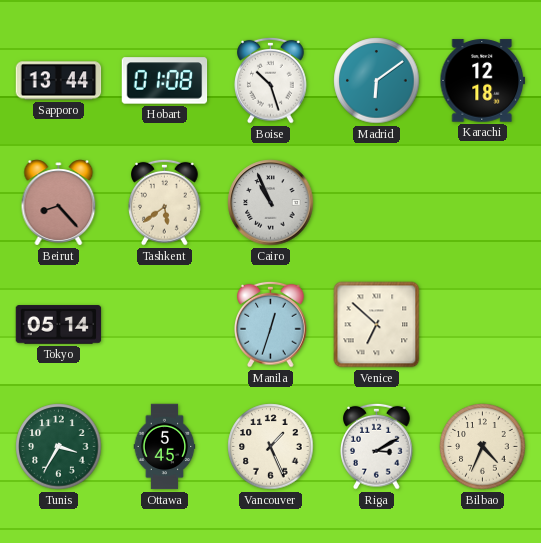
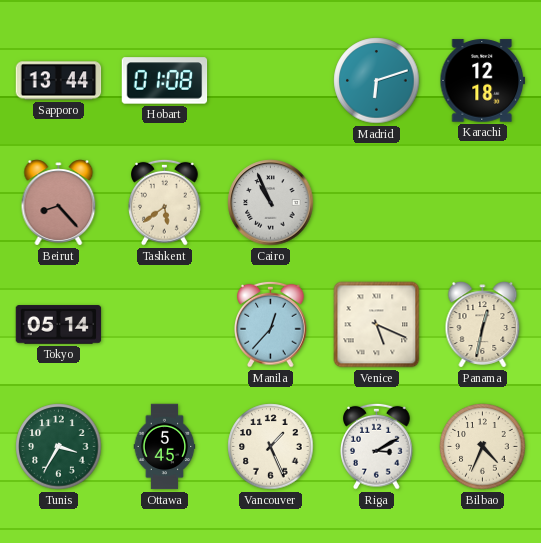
Boise: 10:27 -> none
Madrid: 6:09 -> 6:12
Manila: 12:33 -> 12:37
Venice: 6:52 -> 5:19
Panama: none -> 12:32
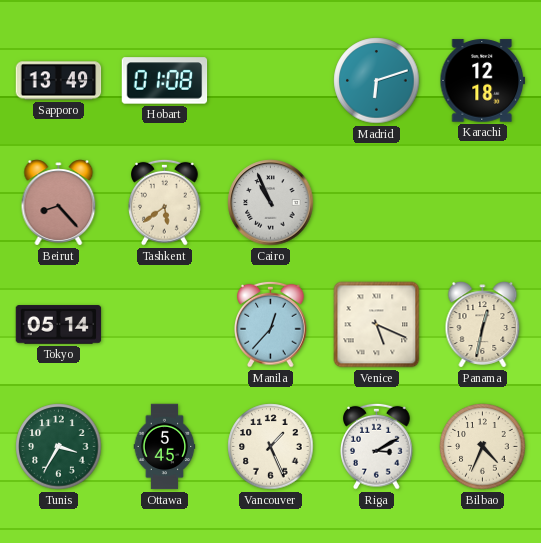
Sapporo: 13:44 -> 13:49
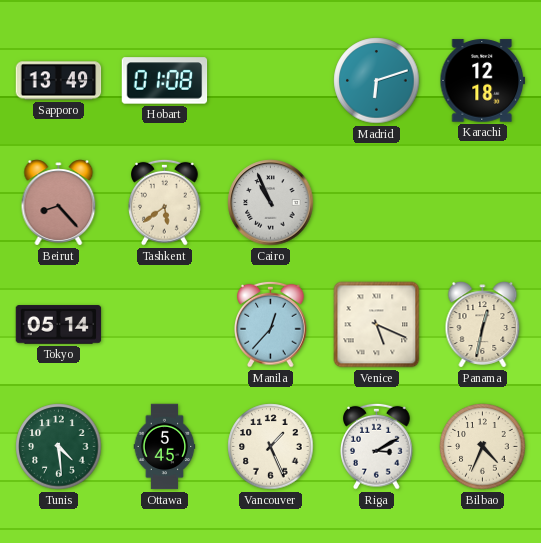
Tunis: 3:35 -> 4:29
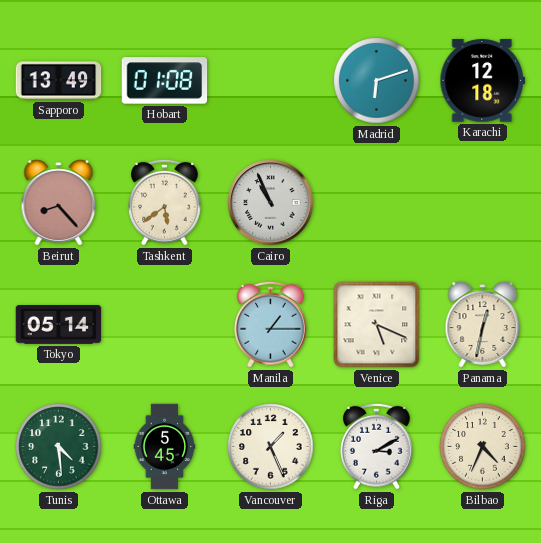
Manila: 12:37 -> 1:15
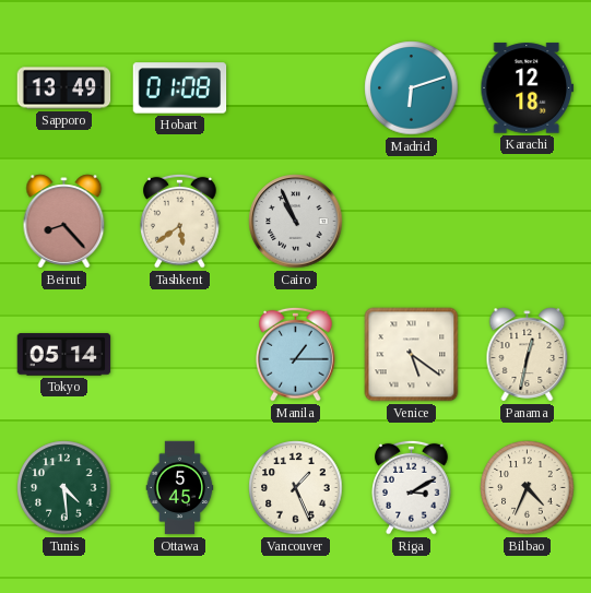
Venice: 5:19 -> 5:21
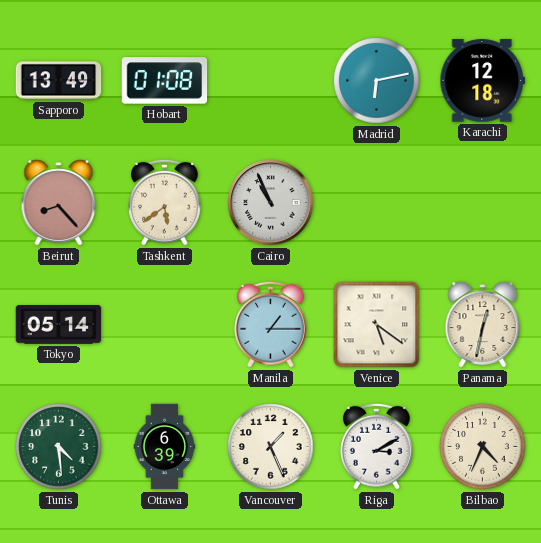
Madrid: 6:12 -> 6:13
Ottawa: 5:45 -> 6:39
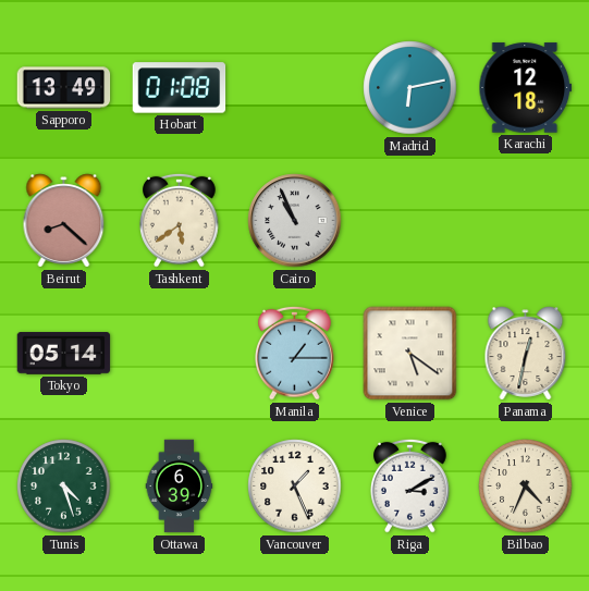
Beirut: 8:23 -> 8:22
Tunis: 4:29 -> 4:27
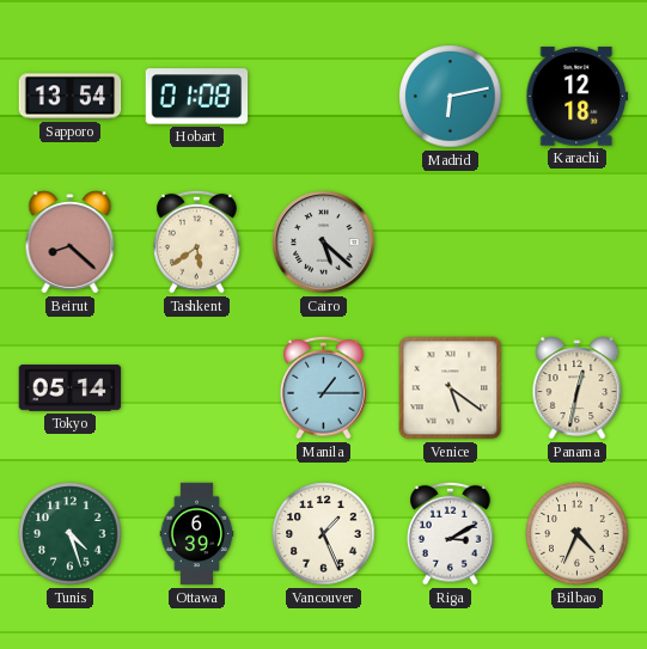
Sapporo: 13:49 -> 13:54
Cairo: 10:56 -> 5:22
